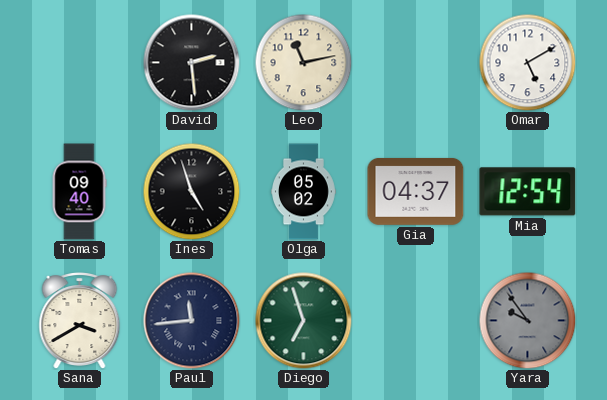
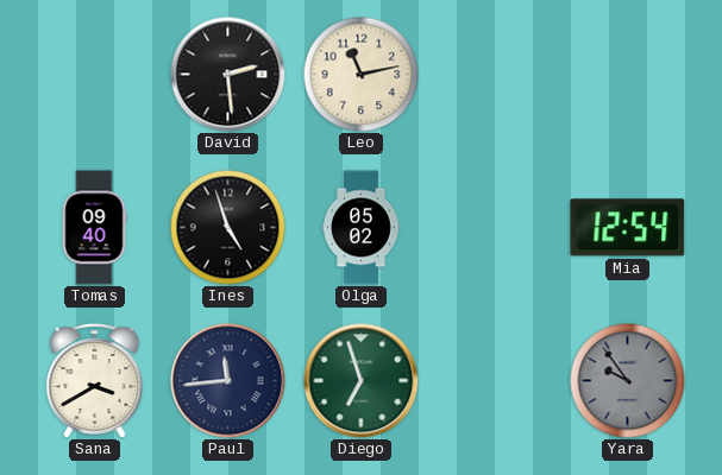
Omar: 5:10 -> none
Gia: 04:37 -> none
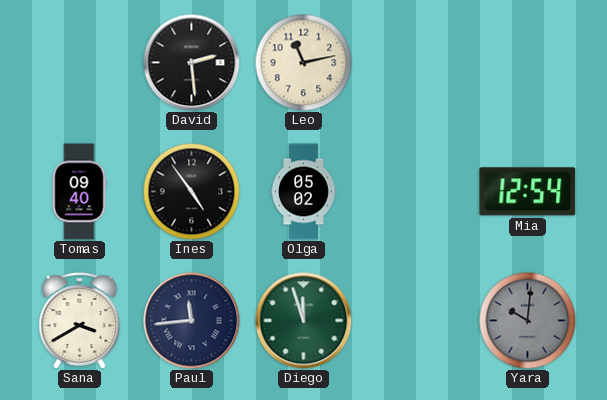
Ines: 4:57 -> 4:54
Diego: 6:57 -> 11:57
Yara: 9:54 -> 10:01
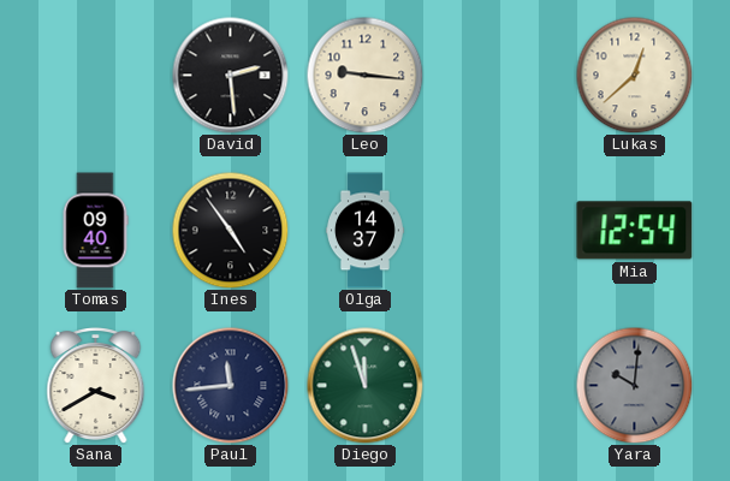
Leo: 11:13 -> 9:16
Lukas: none -> 12:38
Olga: 05:02 -> 14:37
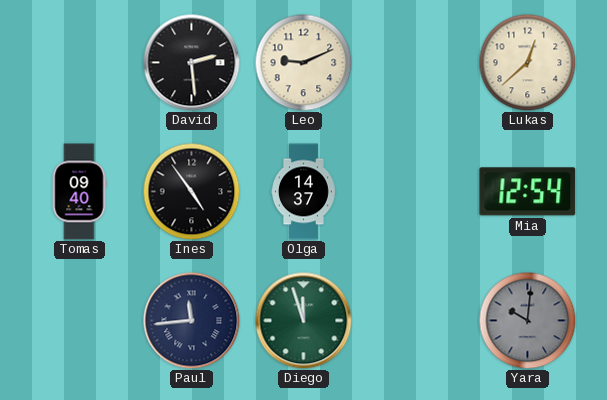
Leo: 9:16 -> 9:11
Sana: 3:40 -> none
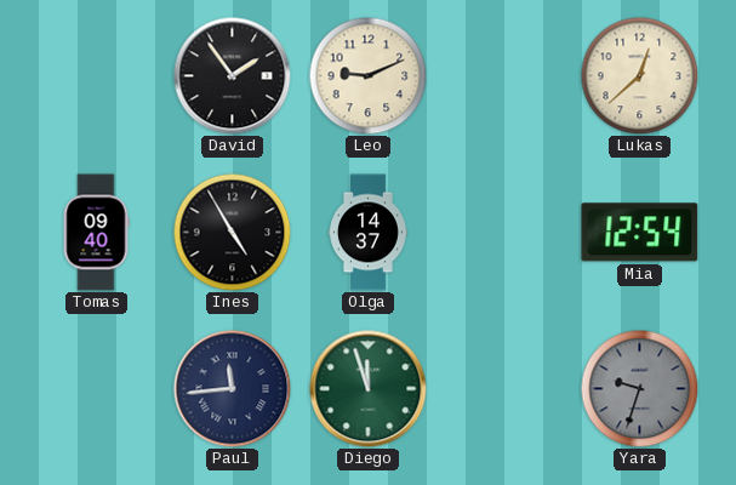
David: 2:29 -> 1:54
Ines: 4:54 -> 4:55
Yara: 10:01 -> 9:33
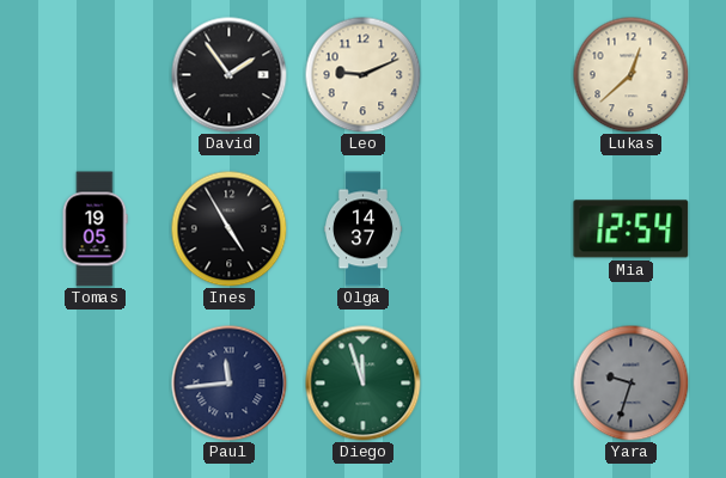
Tomas: 09:40 -> 19:05
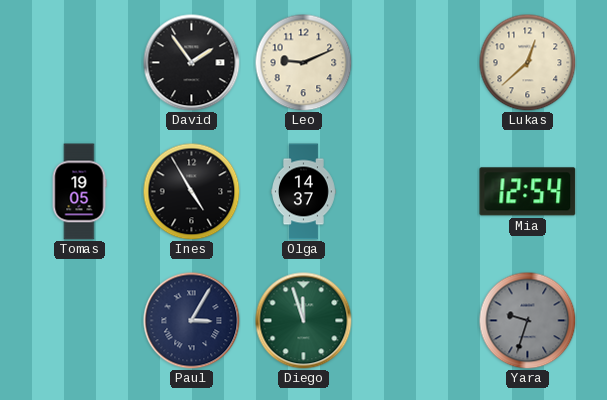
Paul: 11:44 -> 3:05
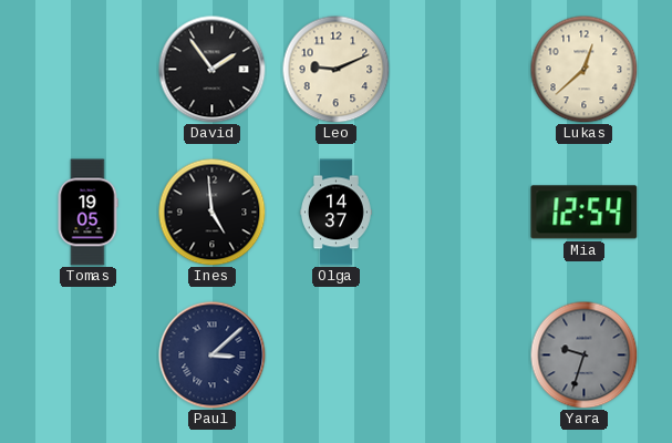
Ines: 4:55 -> 4:59
Paul: 3:05 -> 3:08
Diego: 11:57 -> none
